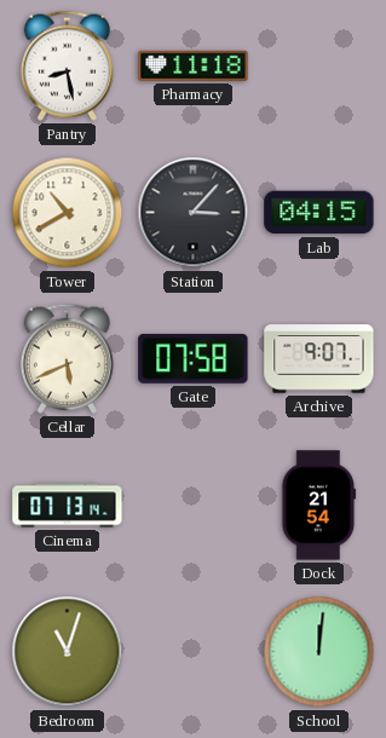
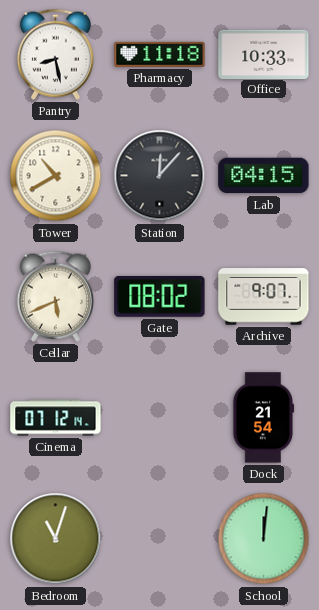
Office: none -> 10:33
Station: 3:07 -> 12:07
Gate: 07:58 -> 08:02
Cinema: 07:13 -> 07:12
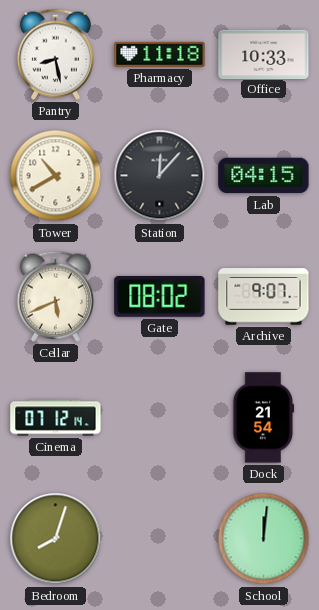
Bedroom: 11:03 -> 8:03
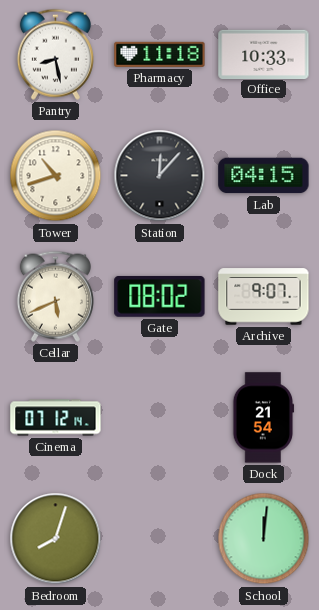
Tower: 10:40 -> 10:42
